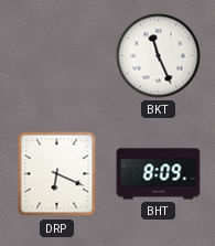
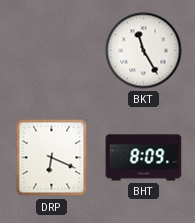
BKT: 11:26 -> 11:25
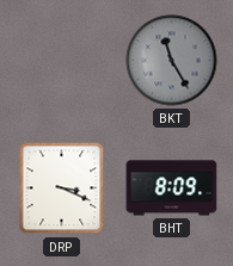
BKT dial: white -> grey
DRP: 6:19 -> 3:19
